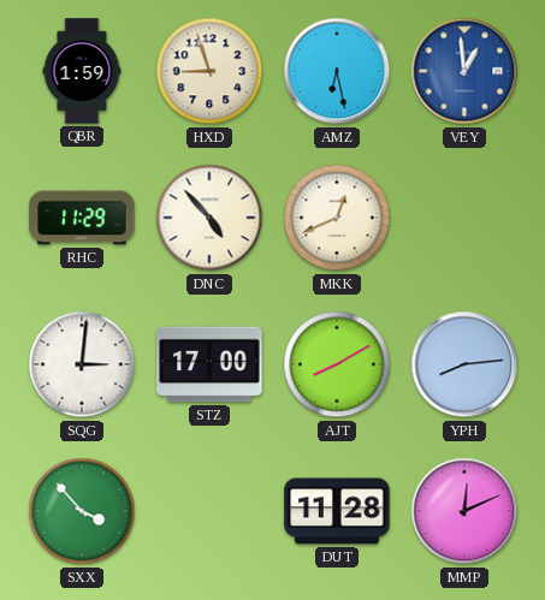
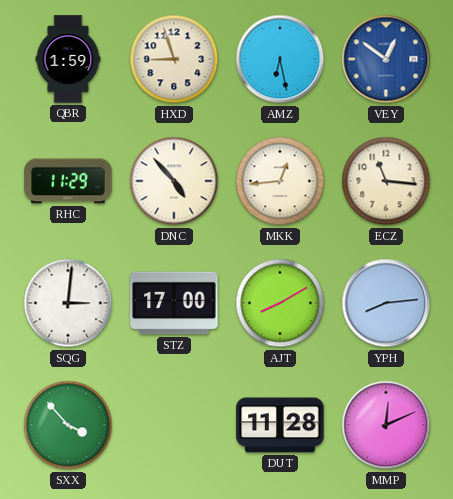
VEY: 12:59 -> 12:51
MKK: 12:41 -> 12:44
ECZ: none -> 11:16
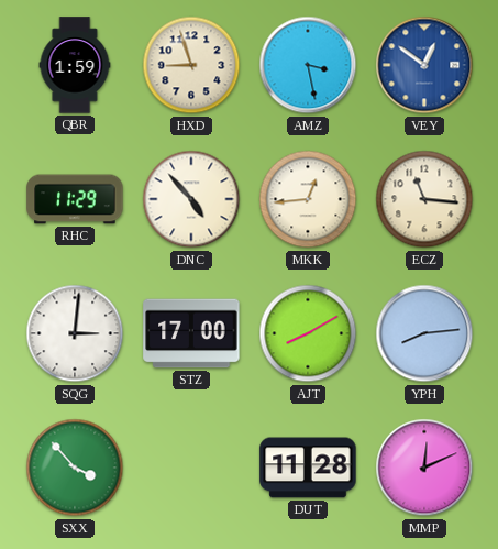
AMZ: 6:28 -> 3:28
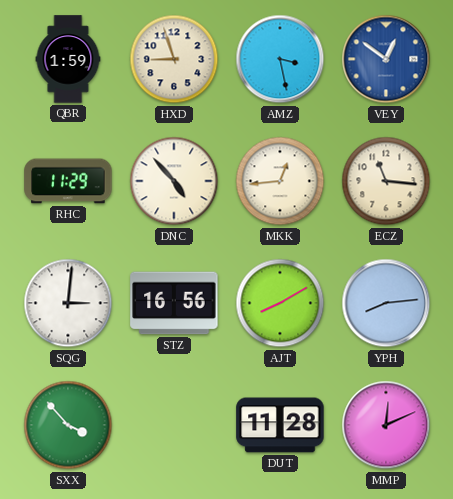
STZ: 17:00 -> 16:56
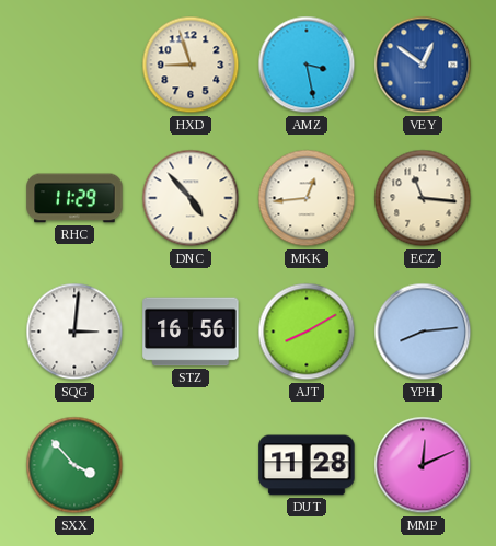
QBR: 1:59 -> none
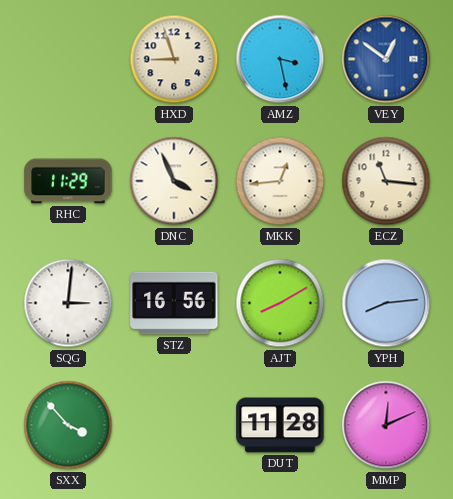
DNC: 4:53 -> 3:56
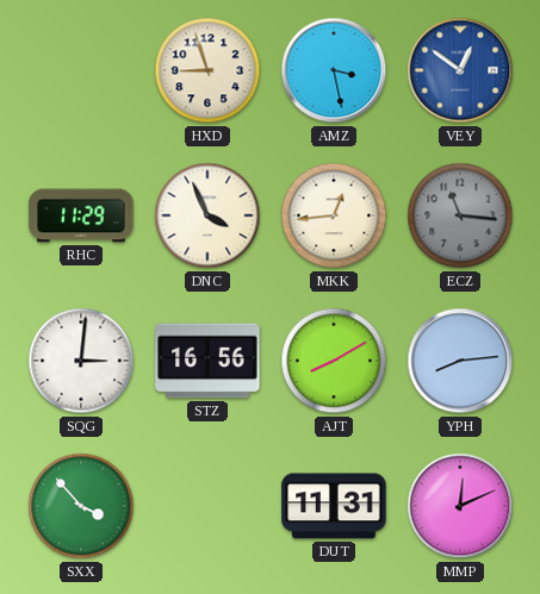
ECZ dial: cream -> grey
DUT: 11:28 -> 11:31
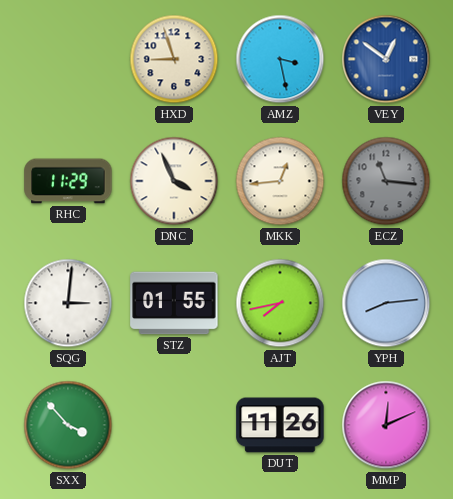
STZ: 16:56 -> 01:55
AJT: 8:10 -> 7:43
DUT: 11:31 -> 11:26
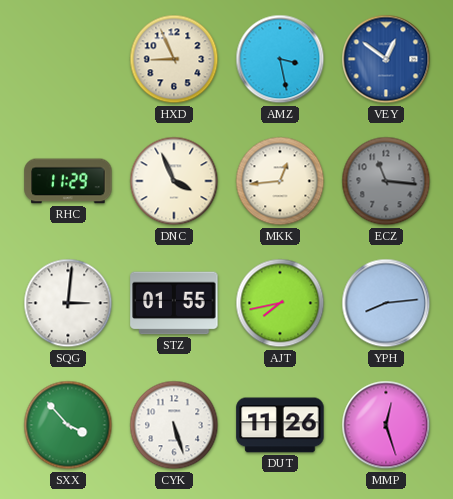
HXD: 8:57 -> 8:56
CYK: none -> 5:27
MMP: 12:11 -> 12:27
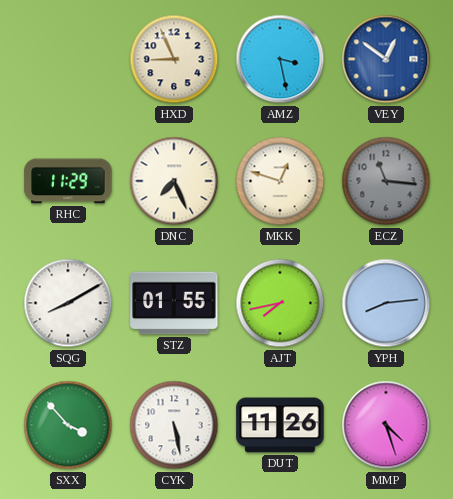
DNC: 3:56 -> 7:26
MKK: 12:44 -> 12:48
SQG: 3:01 -> 8:10
CYK: 5:27 -> 5:28
MMP: 12:27 -> 4:27
